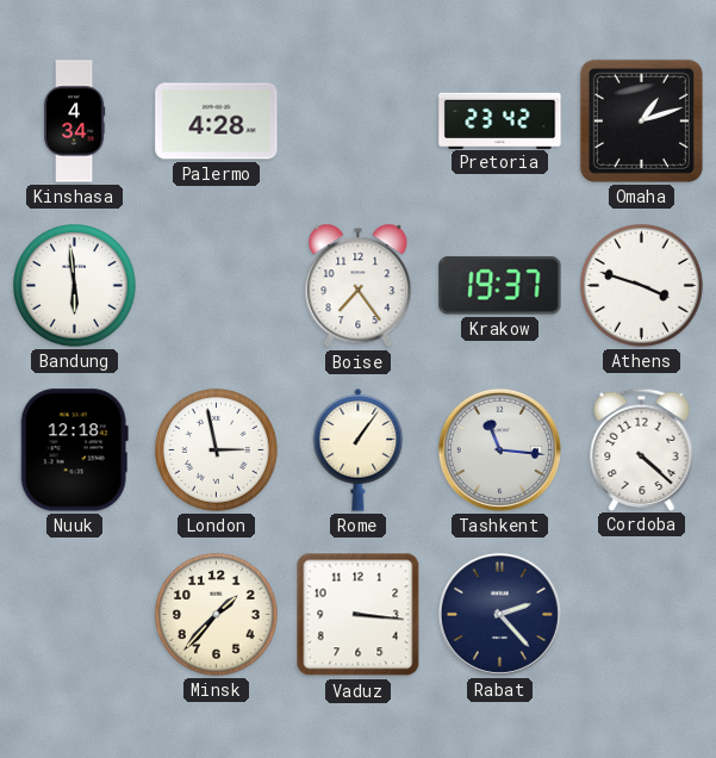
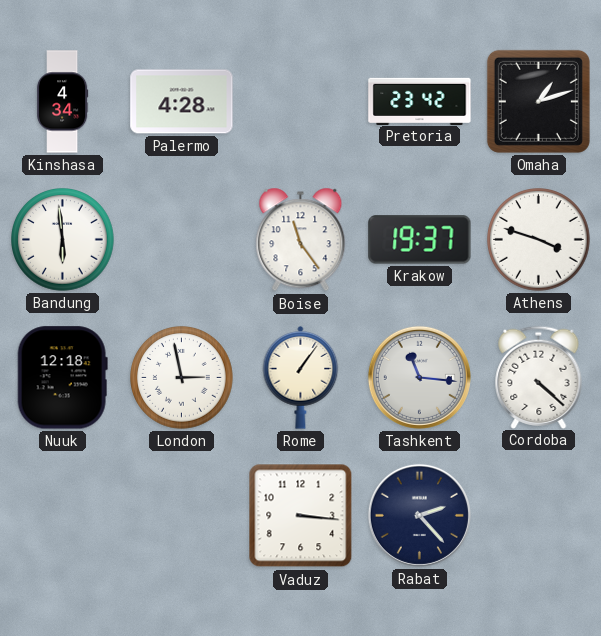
Boise: 7:24 -> 11:24
Minsk: 1:37 -> none
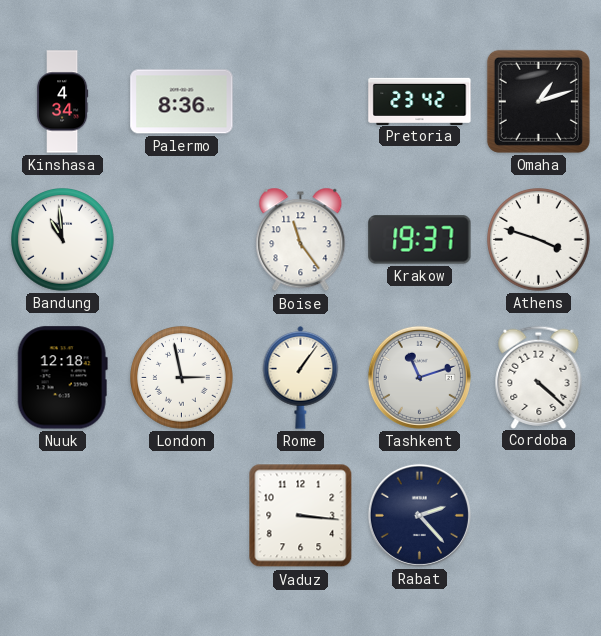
Palermo: 4:28 -> 8:36
Bandung: 5:59 -> 10:59
Tashkent: 11:16 -> 11:12
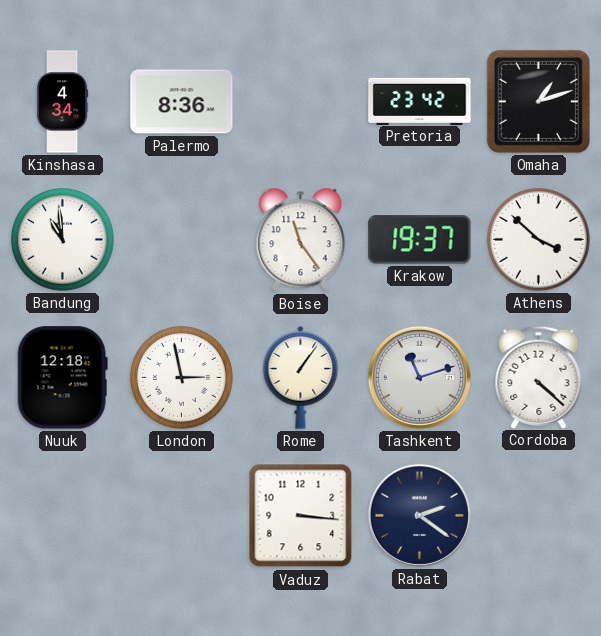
Athens: 3:48 -> 3:52
Rabat: 2:23 -> 2:21
